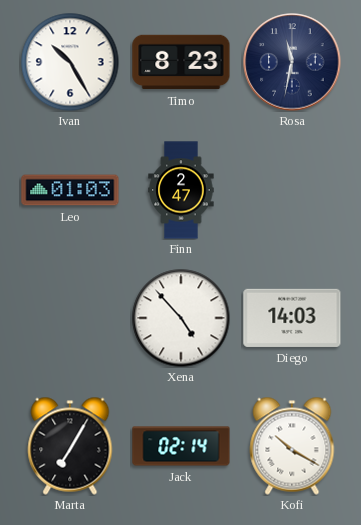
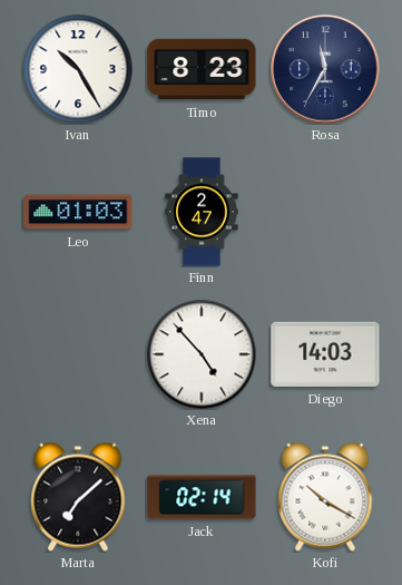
Rosa: 11:32 -> 11:35
Marta: 7:05 -> 7:08
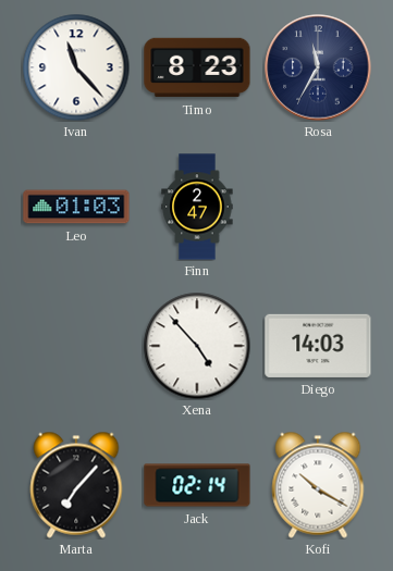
Ivan: 10:25 -> 11:23
Marta: 7:08 -> 7:07
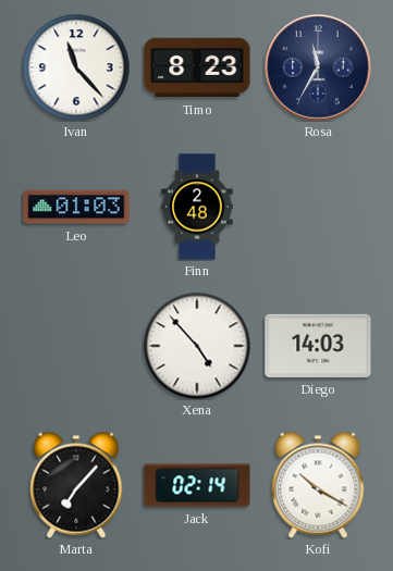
Finn: 2:47 -> 2:48
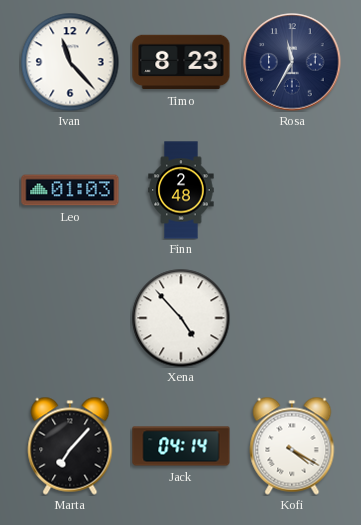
Diego: 14:03 -> none
Jack: 02:14 -> 04:14
Kofi: 10:20 -> 4:20
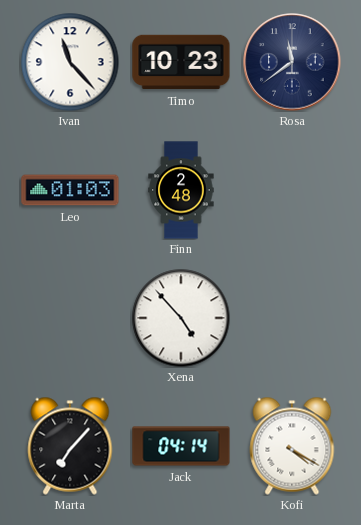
Timo: 8:23 -> 10:23
Rosa: 11:35 -> 11:39
